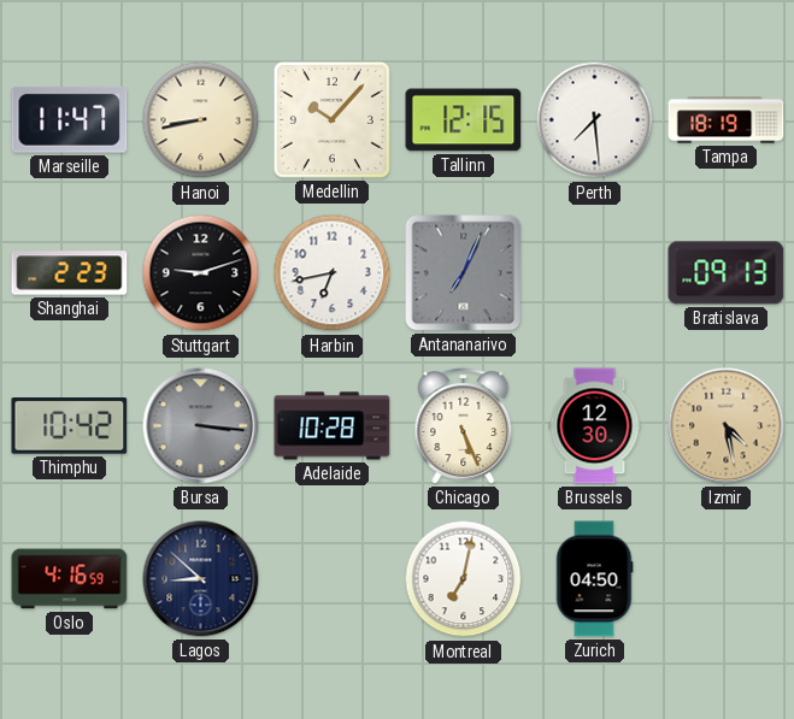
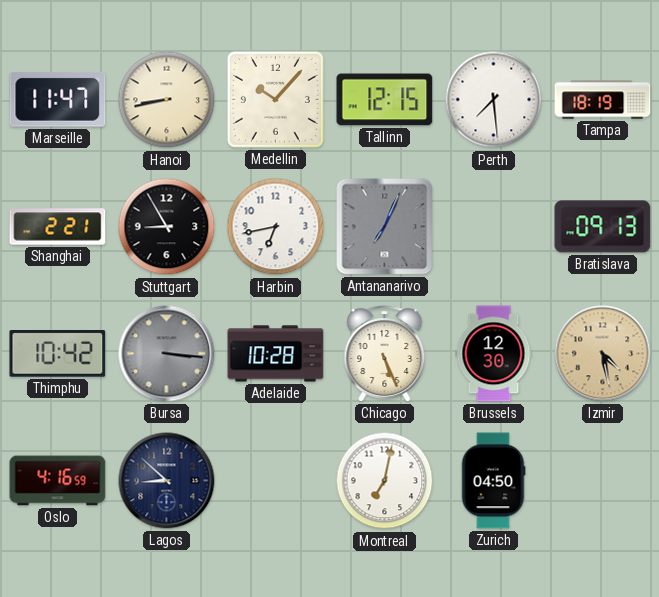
Shanghai: 2:23 -> 2:21
Stuttgart: 9:12 -> 8:55
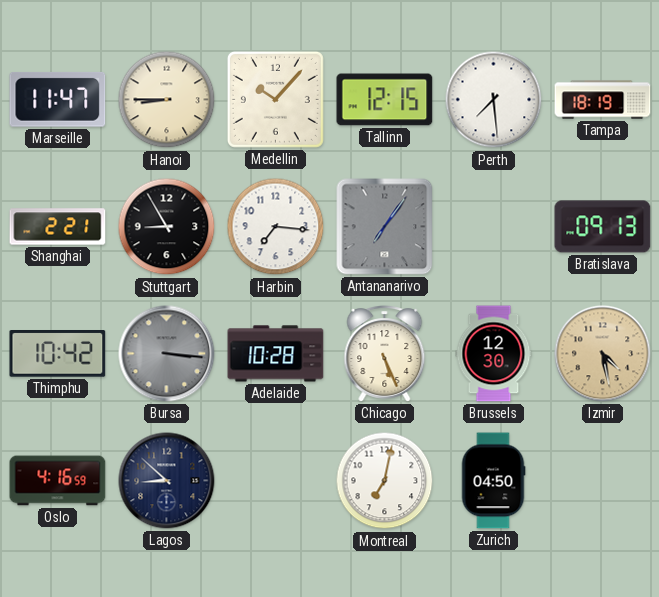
Hanoi: 8:43 -> 8:45
Harbin: 6:43 -> 7:16
Antananarivo: 7:04 -> 7:06
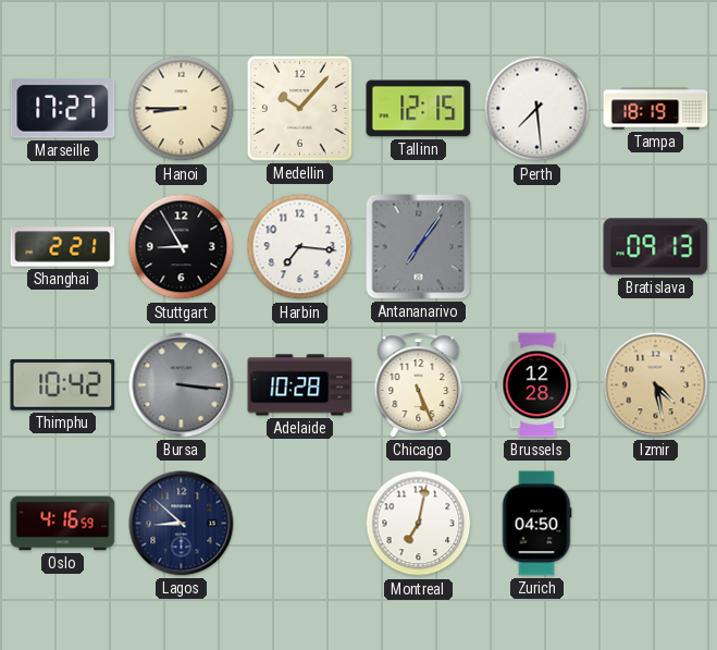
Marseille: 11:47 -> 17:27
Brussels: 12:30 -> 12:28
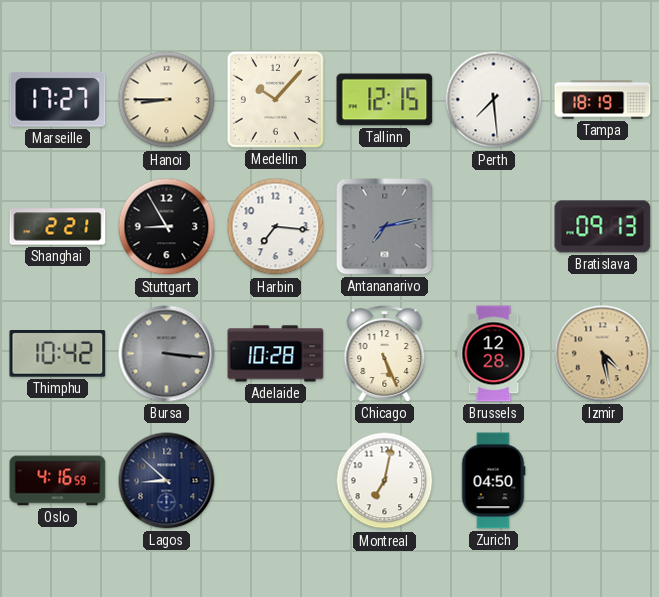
Antananarivo: 7:06 -> 7:13
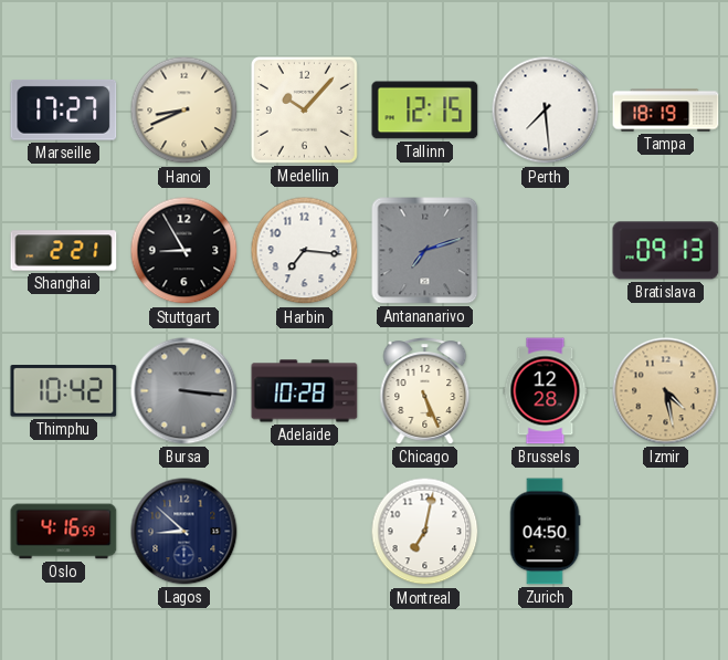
Hanoi: 8:45 -> 8:41
Antananarivo: 7:13 -> 7:12
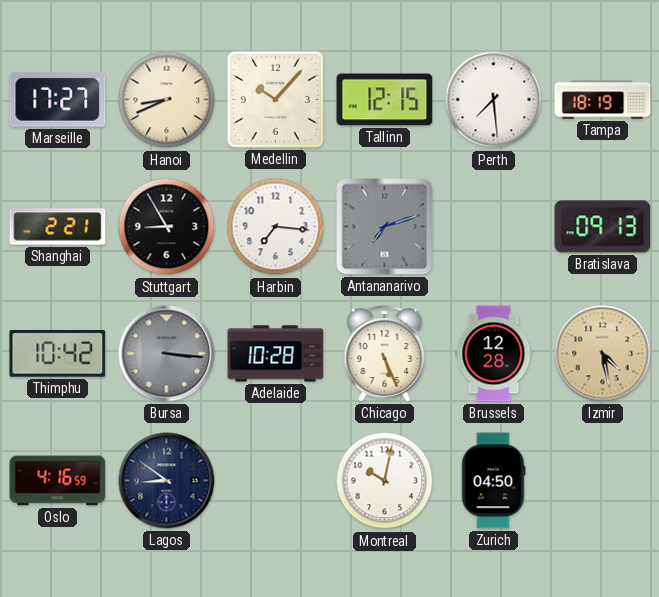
Lagos: 8:52 -> 8:51
Montreal: 7:02 -> 10:02
